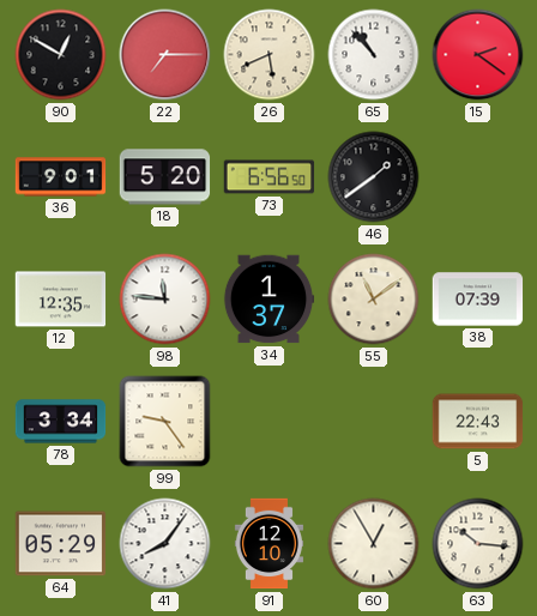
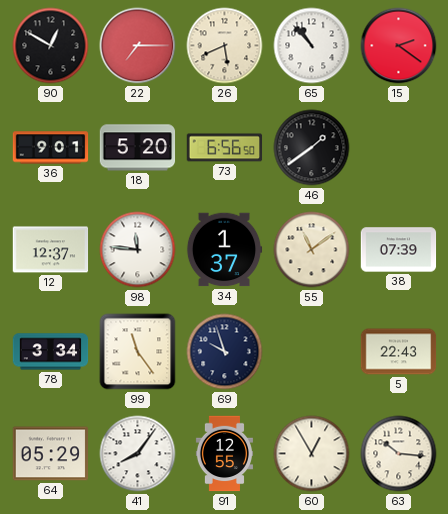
12: 12:35 -> 12:37
99: 9:24 -> 11:24
69: none -> 9:57
91: 12:10 -> 12:55
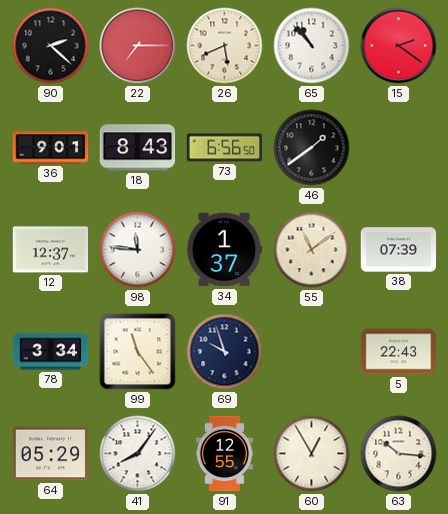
90: 12:50 -> 2:22
18: 5:20 -> 8:43
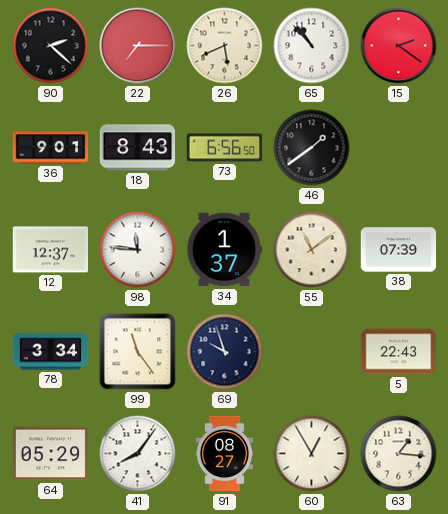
91: 12:55 -> 08:27
63: 10:16 -> 1:16
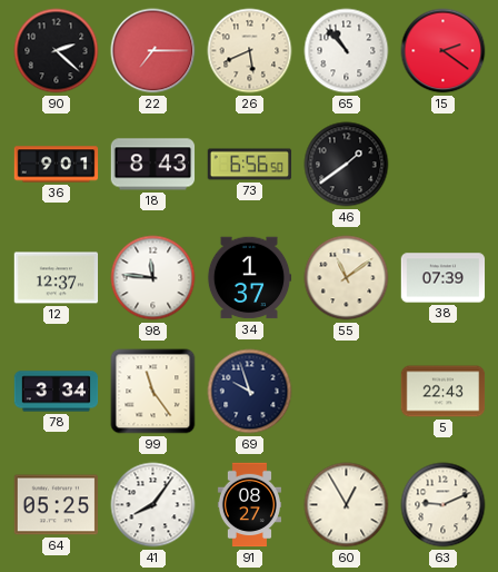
64: 05:29 -> 05:25
63: 1:16 -> 9:11
